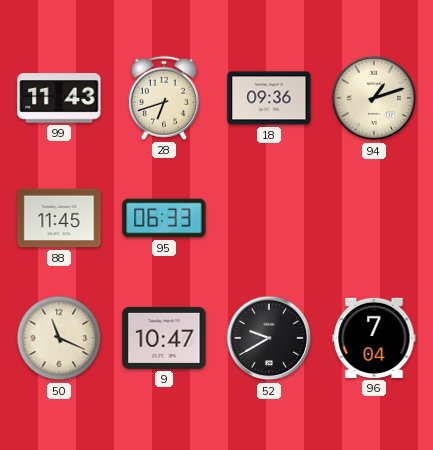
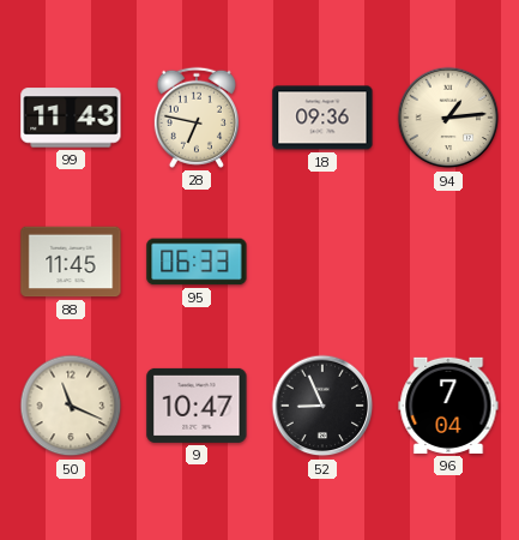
28: 6:42 -> 6:47
94: 1:12 -> 1:14
52: 9:40 -> 8:56
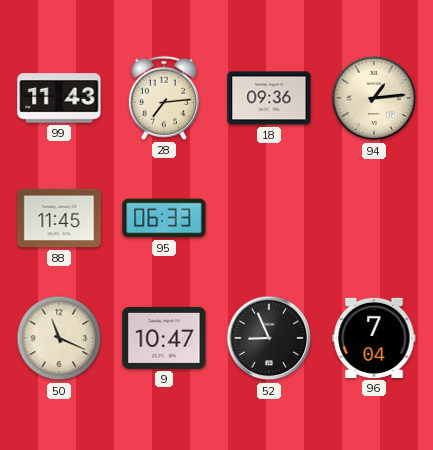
28: 6:47 -> 7:14
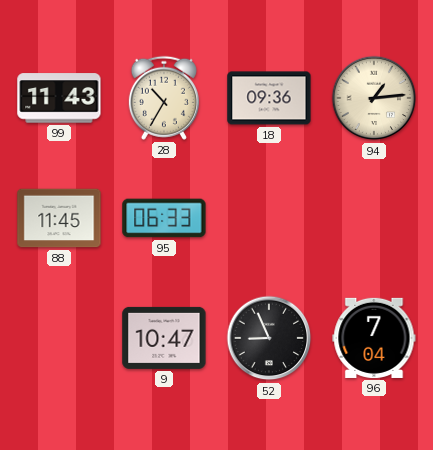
28: 7:14 -> 10:35
50: 11:19 -> none
